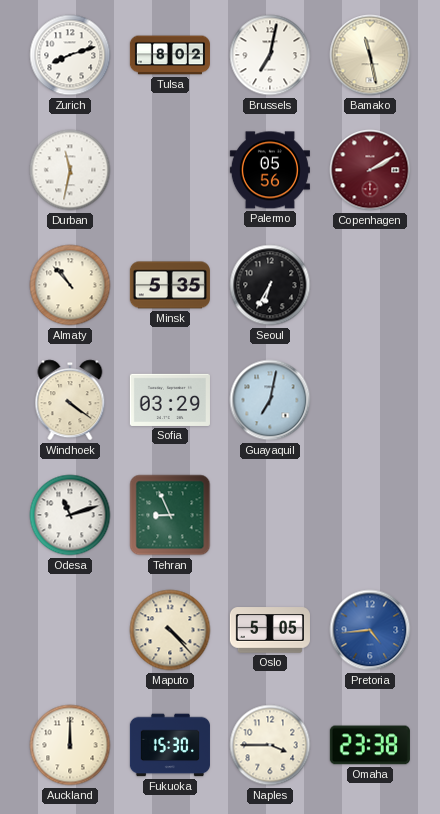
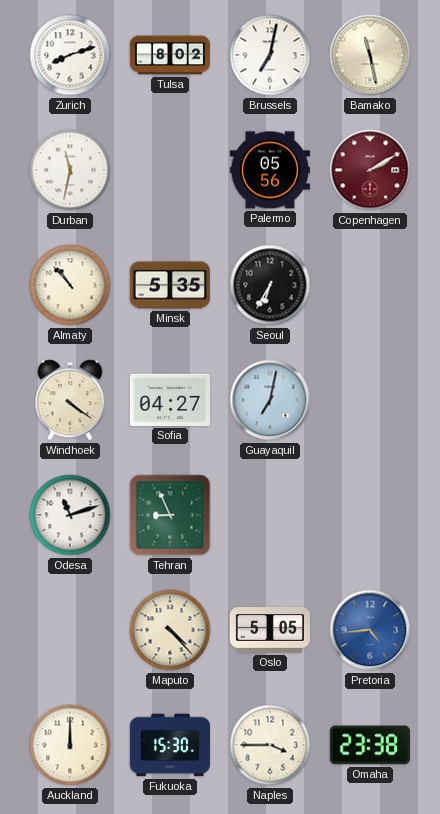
Sofia: 03:29 -> 04:27
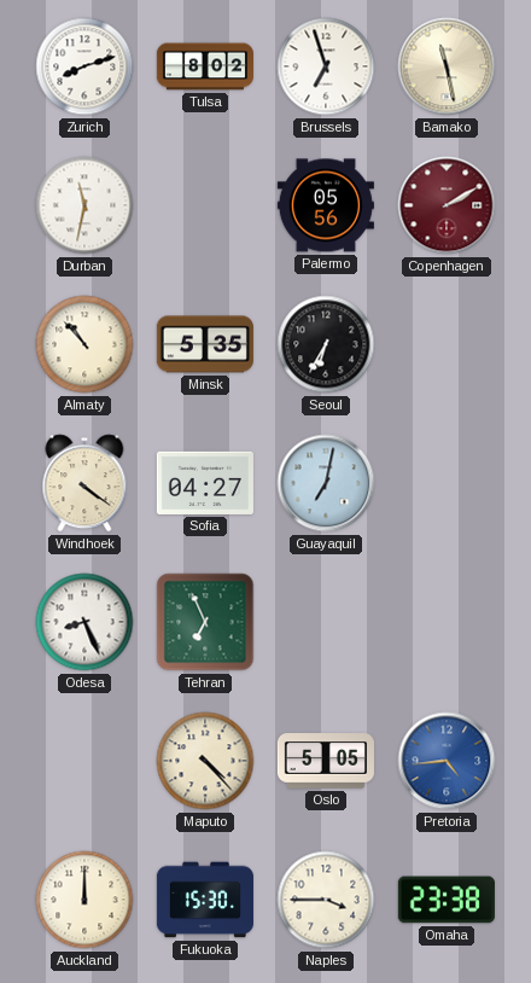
Brussels: 7:02 -> 6:57
Odesa: 11:12 -> 8:26
Tehran: 8:56 -> 6:56
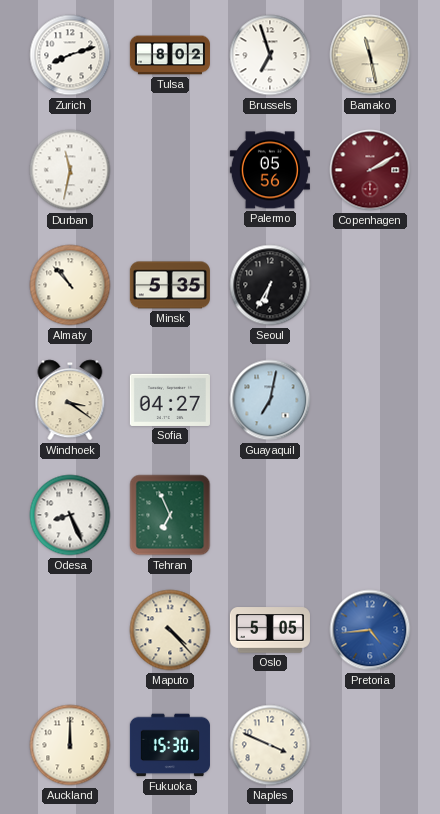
Windhoek: 4:21 -> 3:21
Naples: 3:45 -> 3:49
Omaha: 23:38 -> none
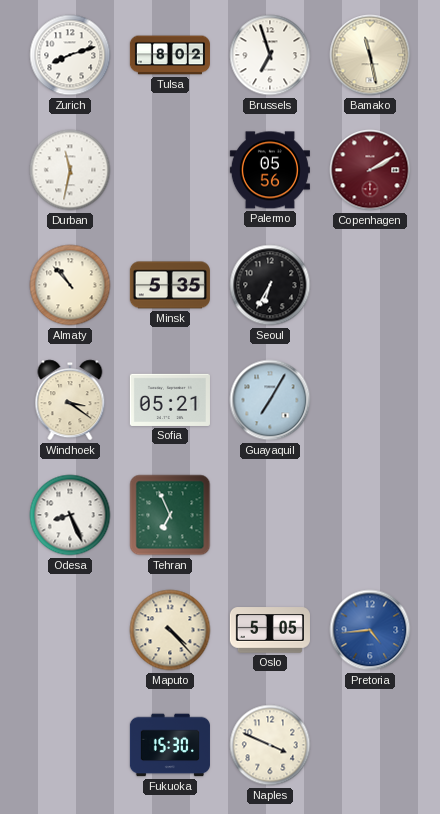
Sofia: 04:27 -> 05:21
Guayaquil: 7:02 -> 7:05
Auckland: 12:00 -> none
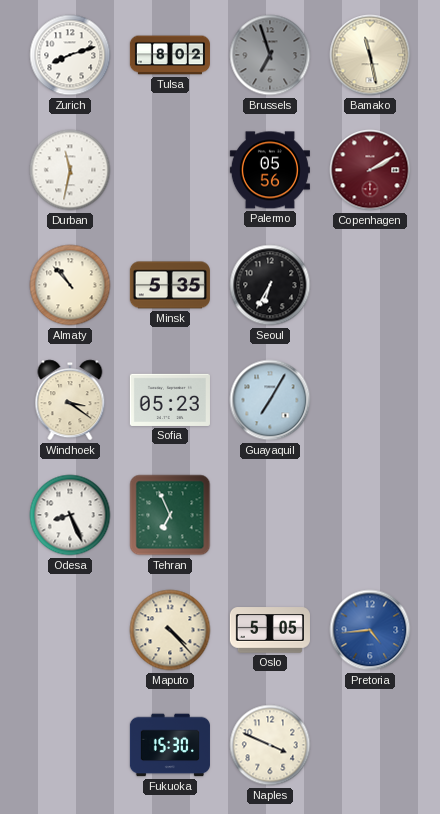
Brussels dial: white -> grey
Sofia: 05:21 -> 05:23
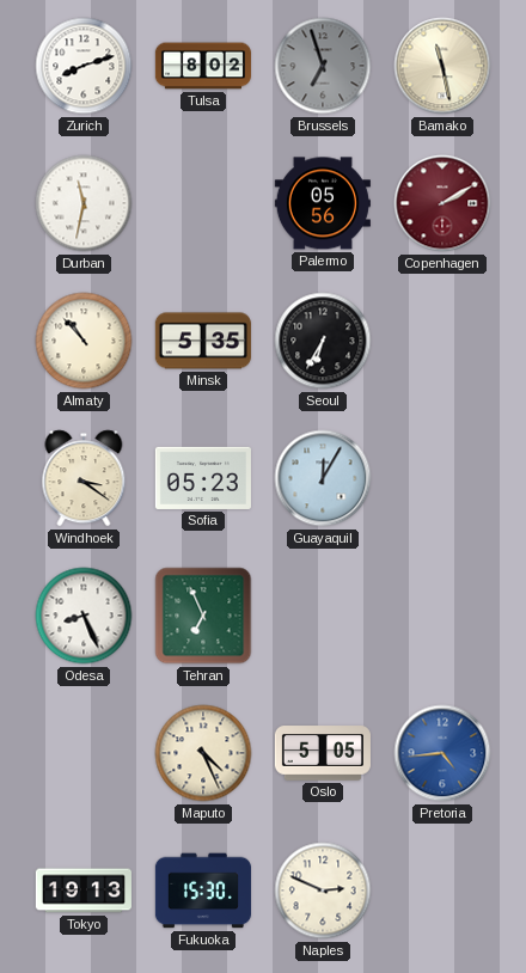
Guayaquil: 7:05 -> 12:05
Maputo: 4:23 -> 4:26
Tokyo: none -> 19:13
Naples: 3:49 -> 2:49
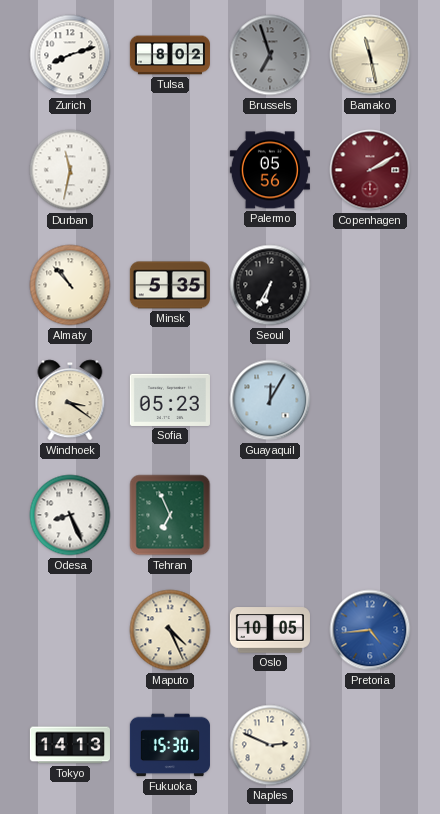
Oslo: 5:05 -> 10:05
Tokyo: 19:13 -> 14:13
